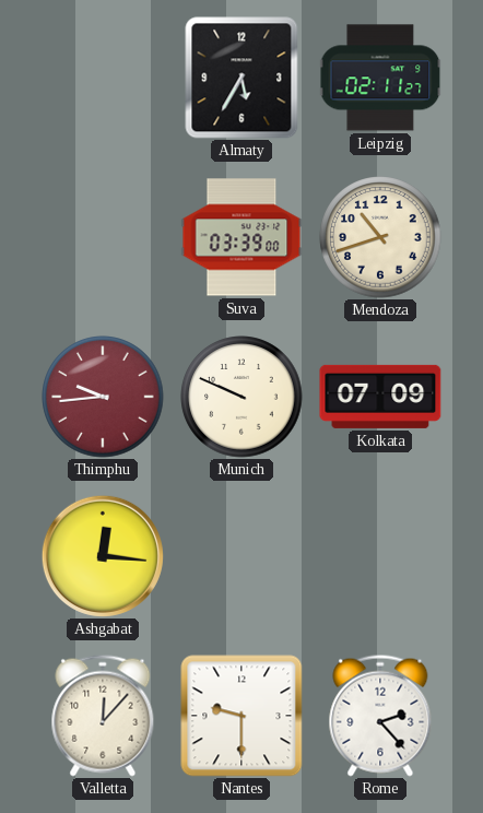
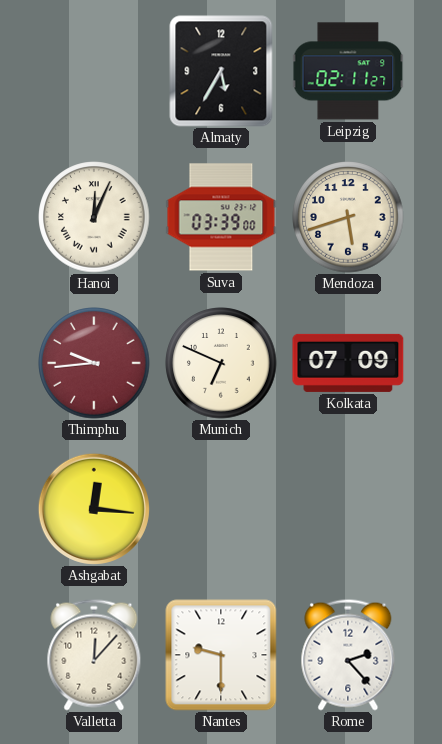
Hanoi: none -> 12:04
Mendoza: 10:42 -> 5:42
Munich: 9:49 -> 6:49
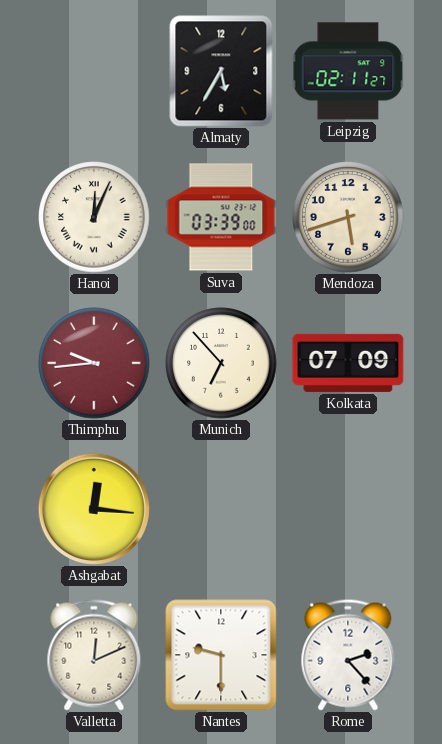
Munich: 6:49 -> 6:53
Valletta: 12:07 -> 12:11
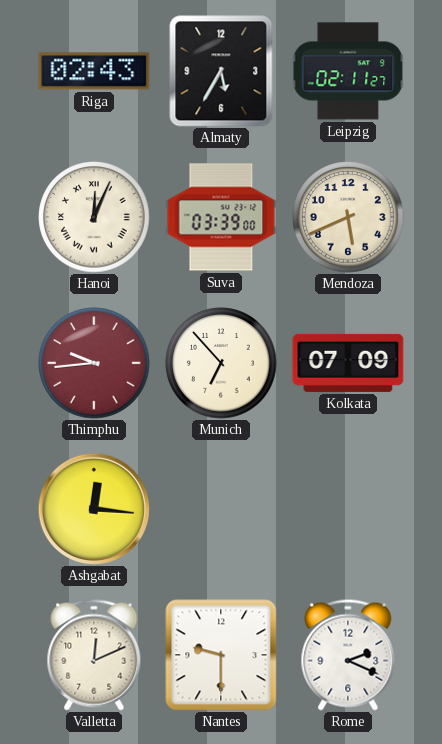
Riga: none -> 02:43
Mendoza: 5:42 -> 5:41
Rome: 2:23 -> 2:19
